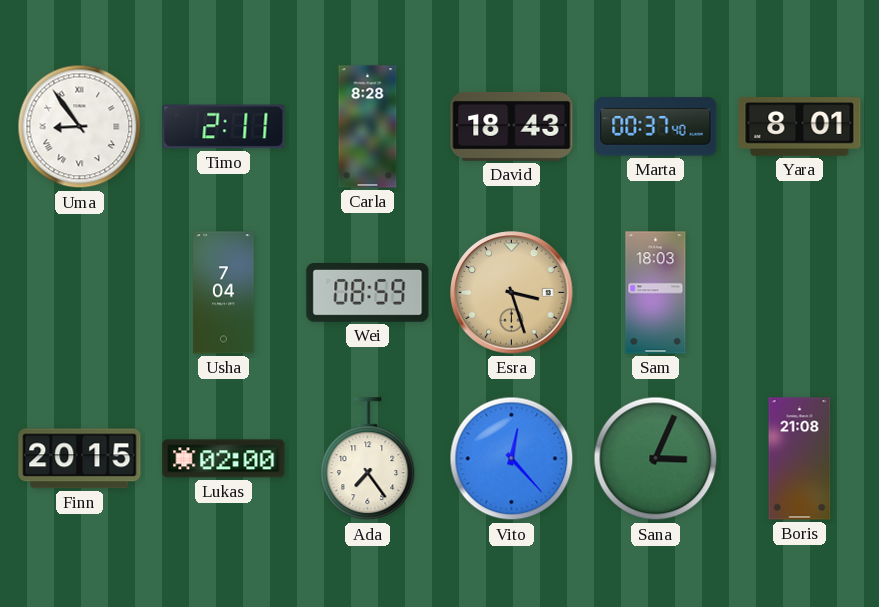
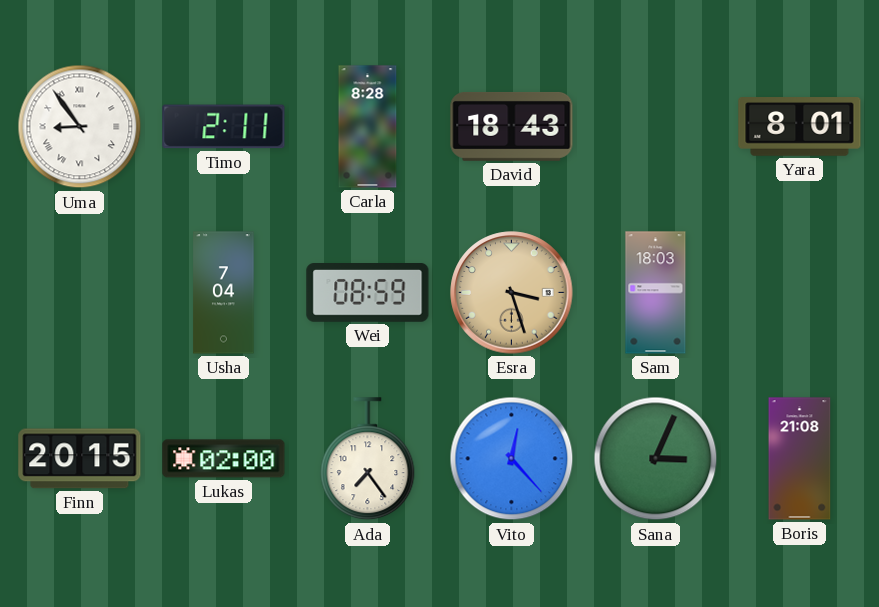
Marta: 00:37 -> none
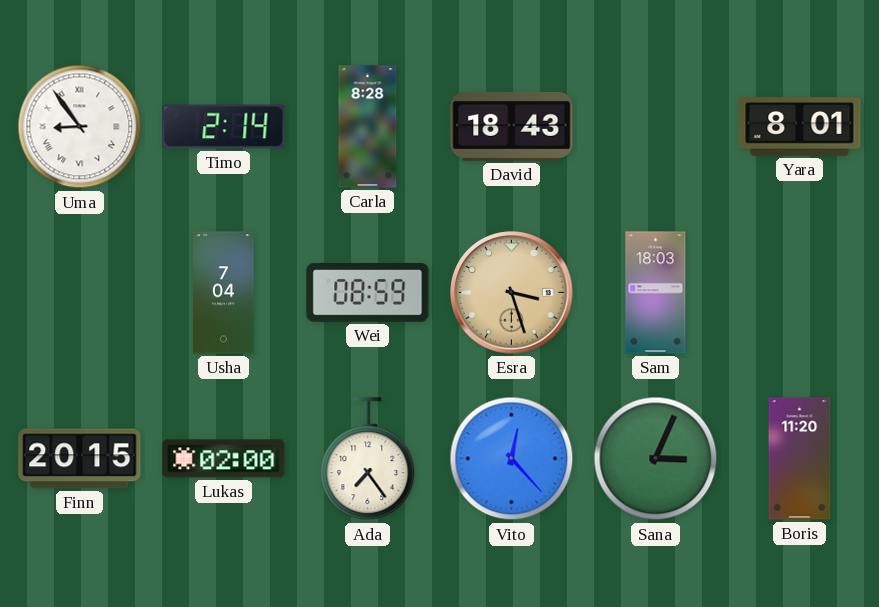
Timo: 2:11 -> 2:14
Boris: 21:08 -> 11:20
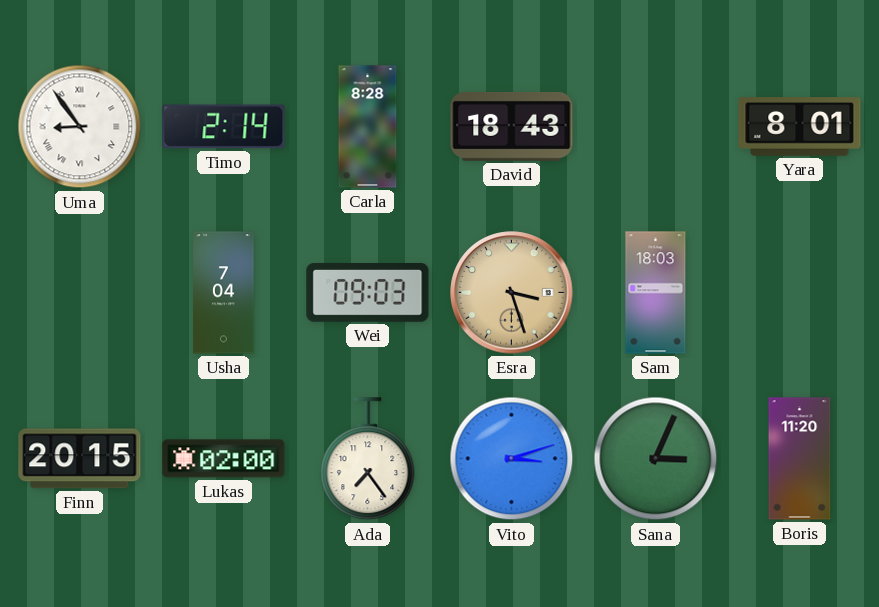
Wei: 08:59 -> 09:03
Vito: 12:23 -> 3:12
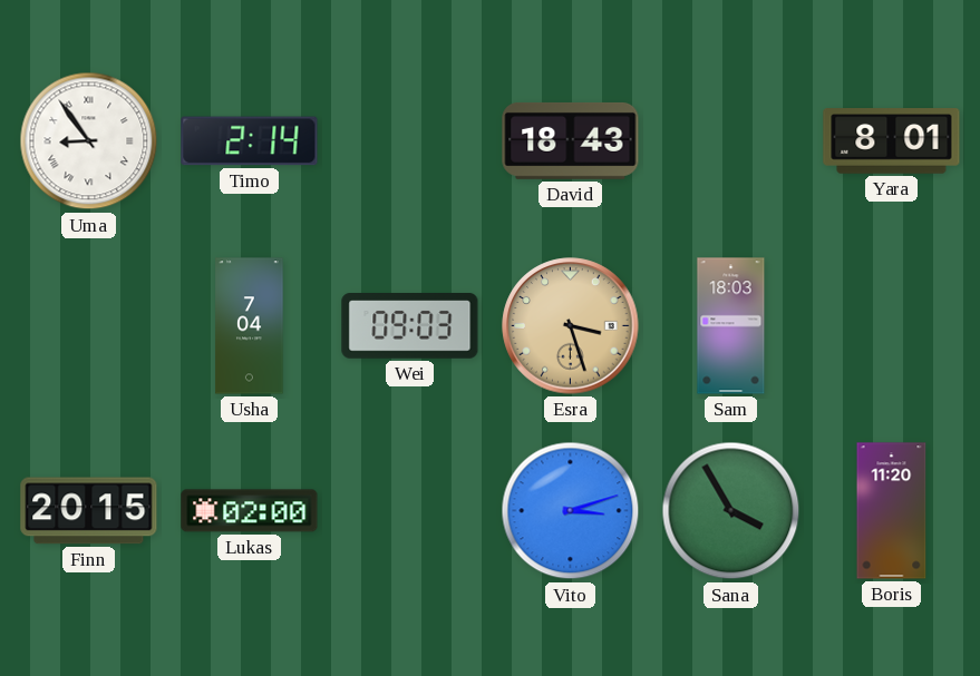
Carla: 8:28 -> none
Ada: 7:24 -> none
Sana: 3:04 -> 3:55
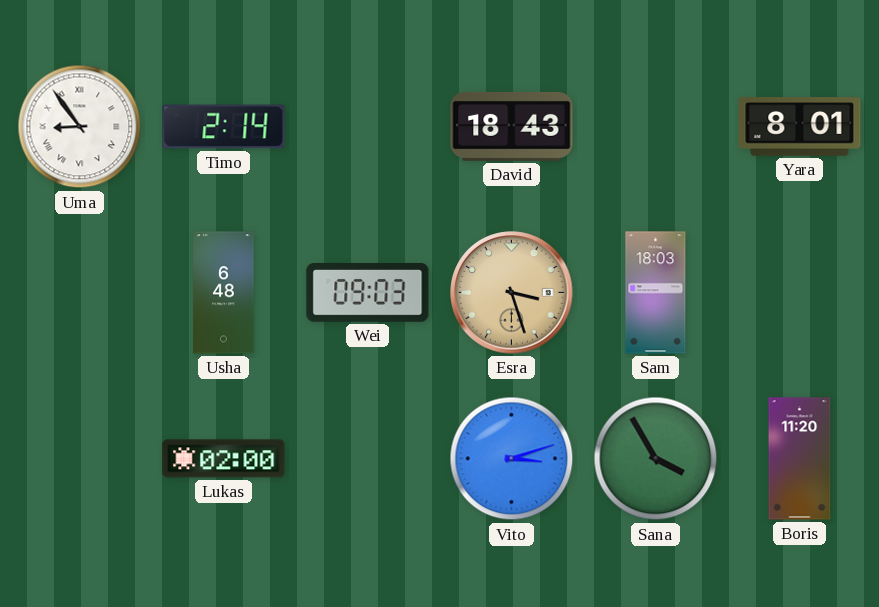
Usha: 7:04 -> 6:48
Finn: 20:15 -> none
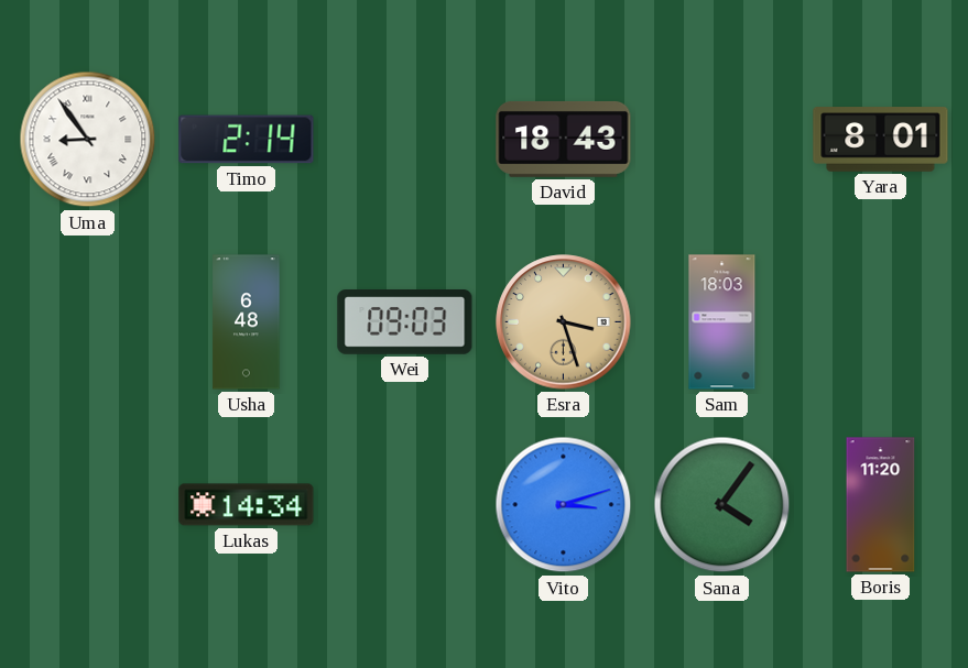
Lukas: 02:00 -> 14:34
Sana: 3:55 -> 4:06
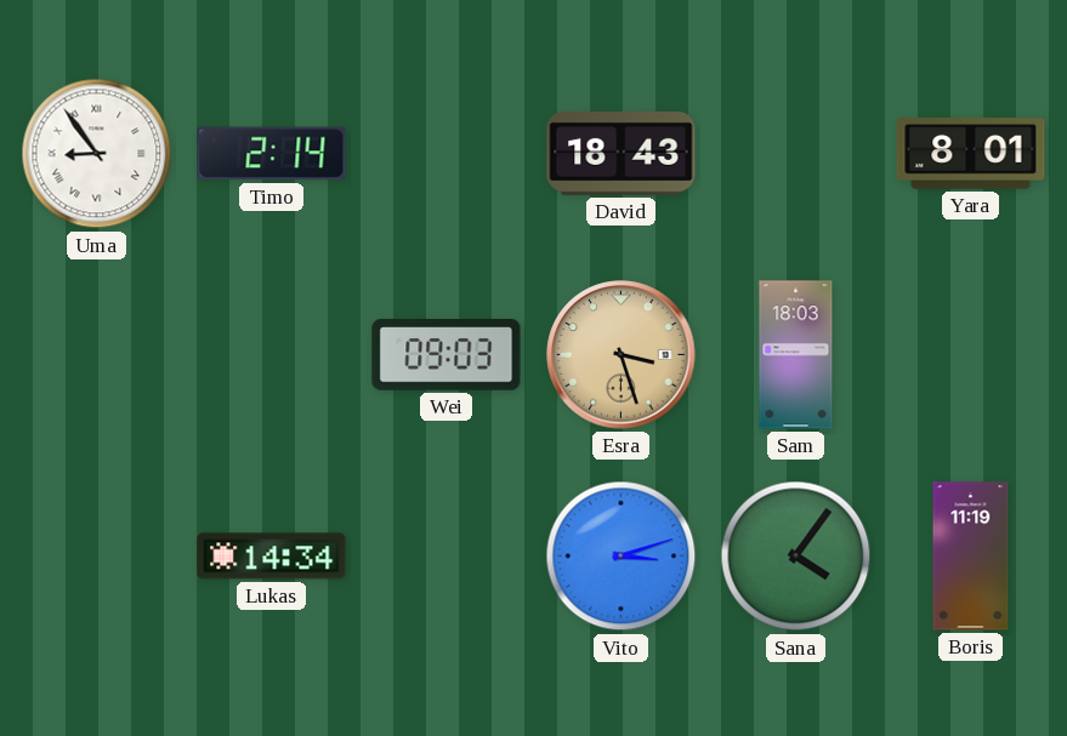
Usha: 6:48 -> none
Boris: 11:20 -> 11:19
